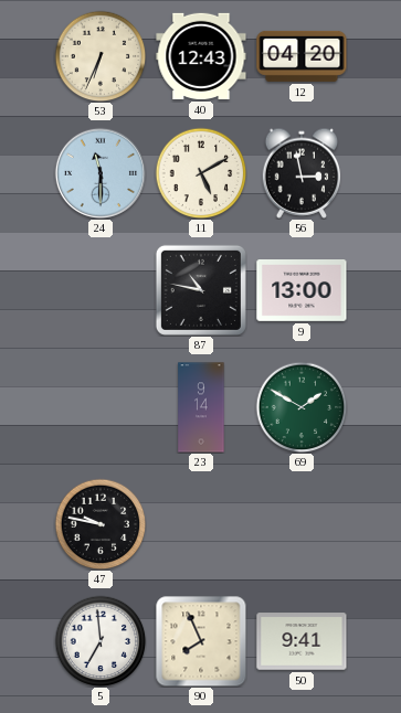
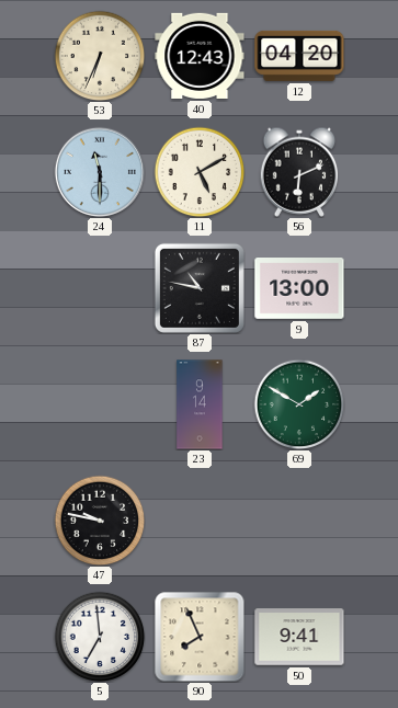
56: 2:58 -> 6:11
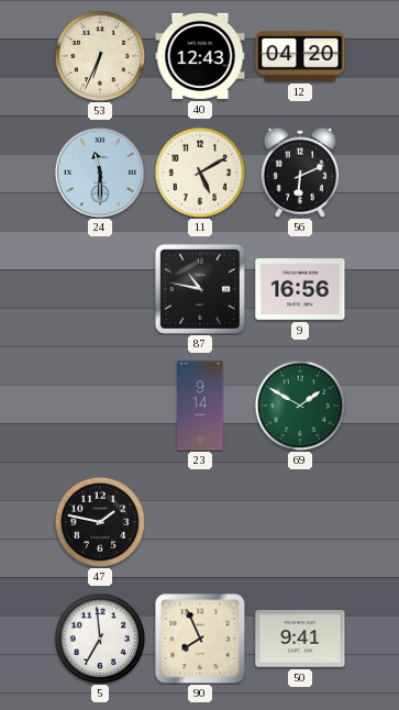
9: 13:00 -> 16:56
47: 9:47 -> 1:47
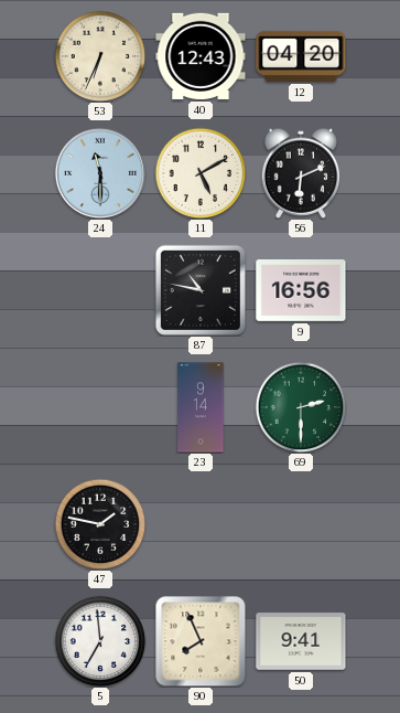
69: 1:50 -> 2:30
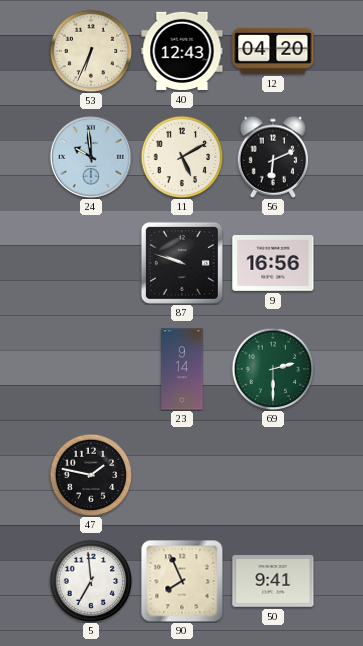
24: 11:30 -> 9:59
87: 10:47 -> 9:48
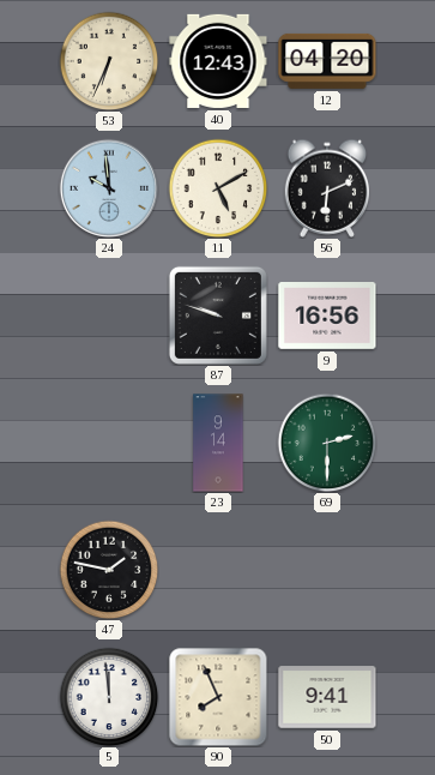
5: 6:59 -> 11:59
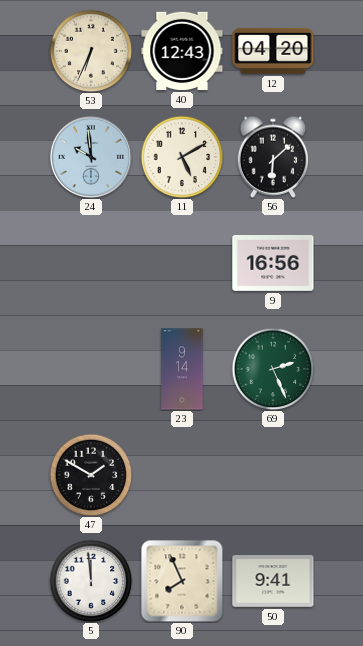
56: 6:11 -> 6:08
87: 9:48 -> none
69: 2:30 -> 2:26
47: 1:47 -> 1:50
